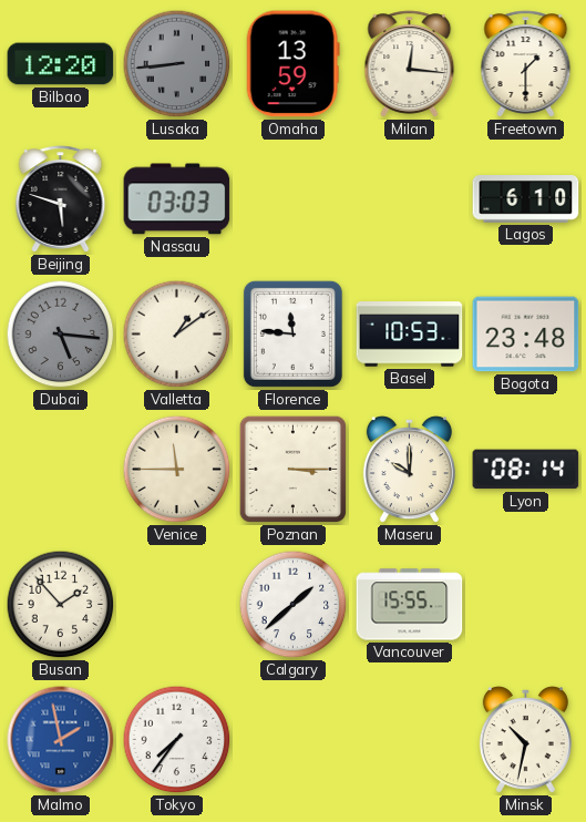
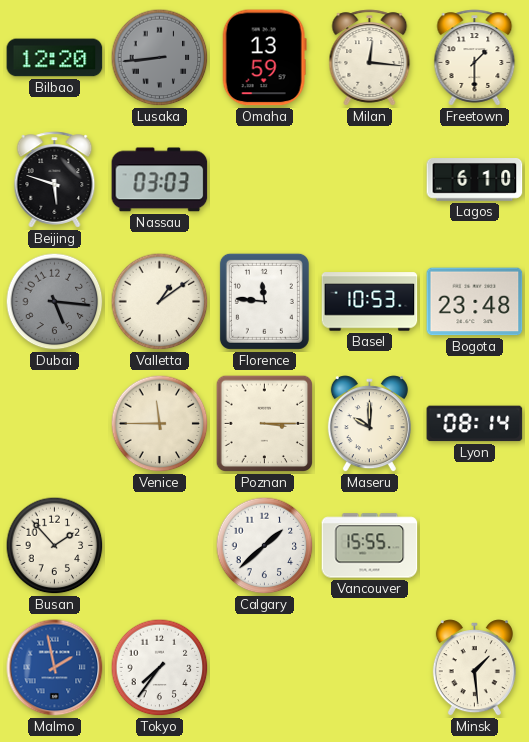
Minsk: 10:32 -> 1:29
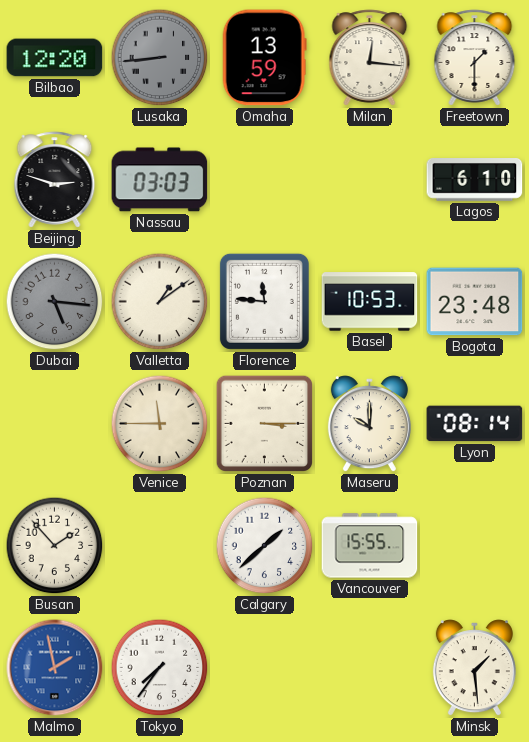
Beijing: 5:48 -> 2:48
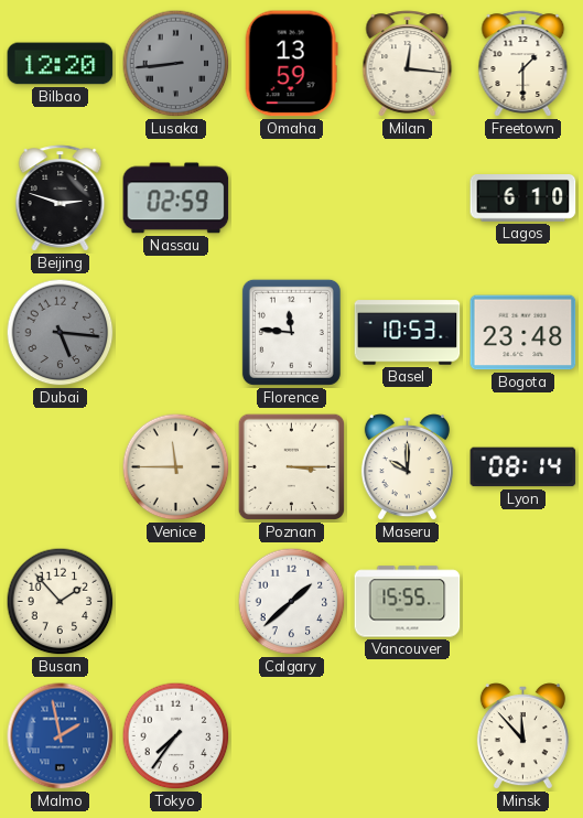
Nassau: 03:03 -> 02:59
Valletta: 1:09 -> none
Minsk: 1:29 -> 11:53
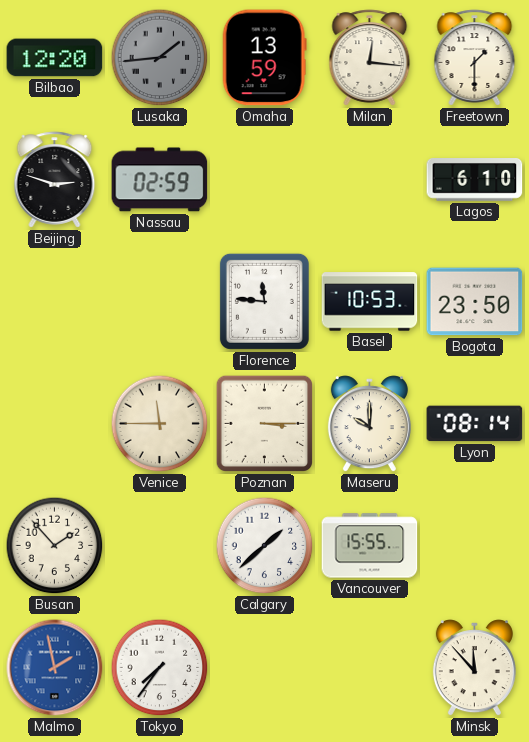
Lusaka: 8:44 -> 1:44
Dubai: 5:16 -> none
Bogota: 23:48 -> 23:50
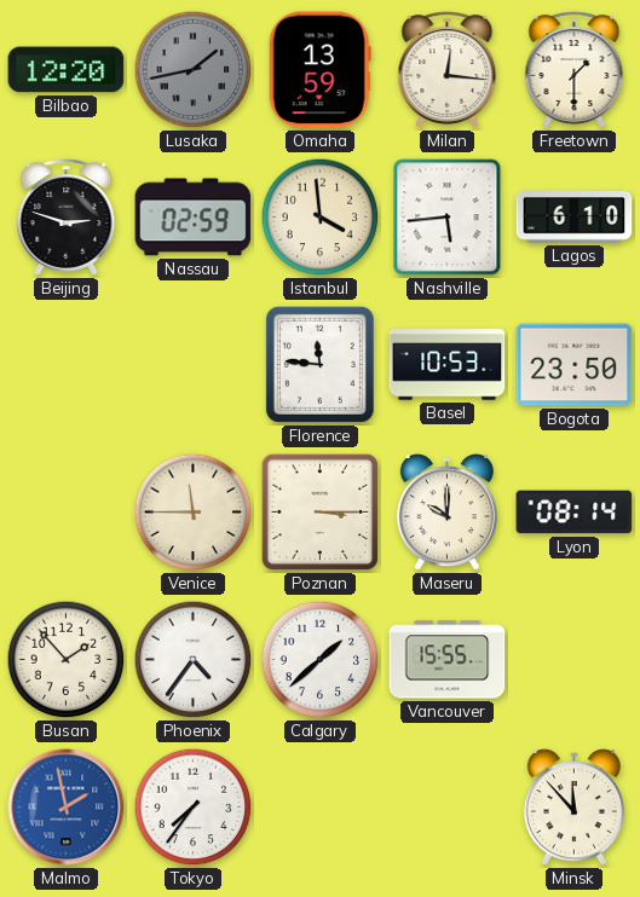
Lusaka: 1:44 -> 1:43
Istanbul: none -> 3:59
Nashville: none -> 5:44
Phoenix: none -> 4:36
